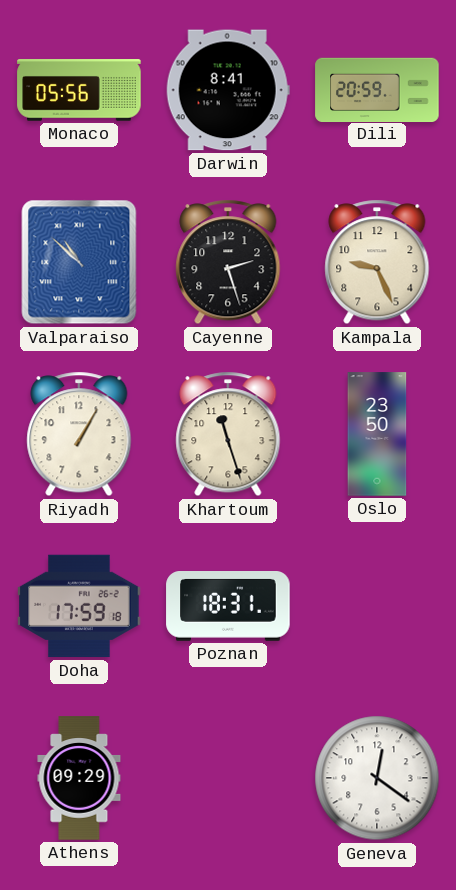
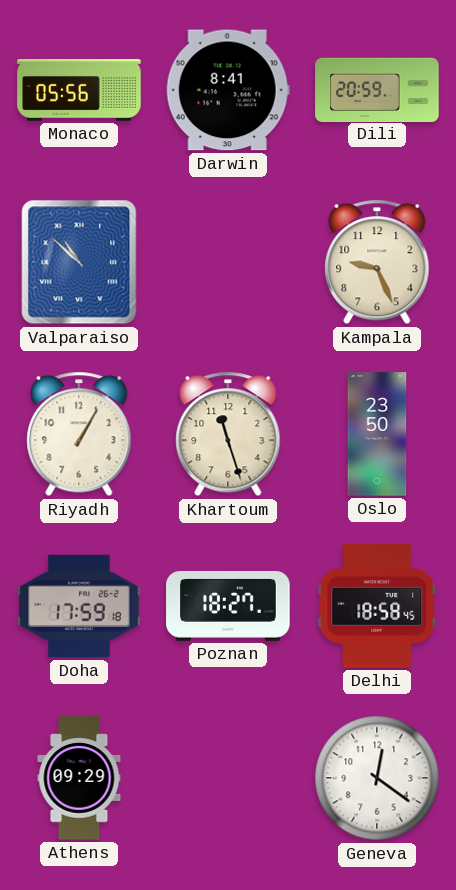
Cayenne: 2:27 -> none
Poznan: 18:31 -> 18:27
Delhi: none -> 18:58
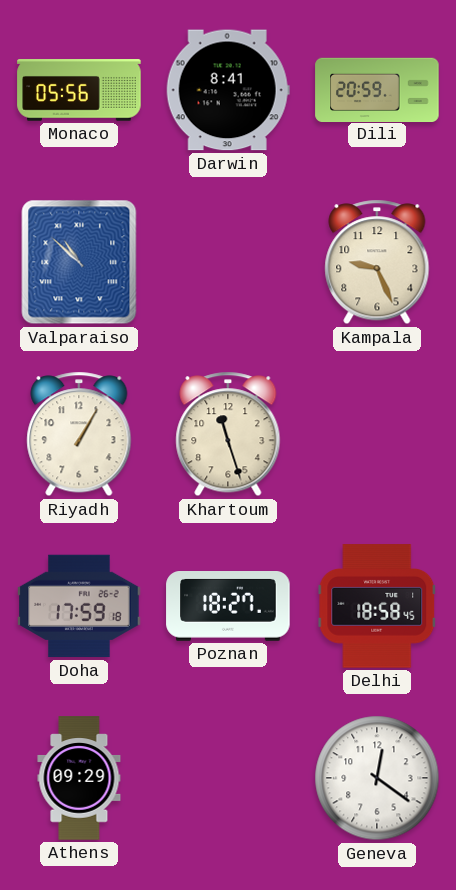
Oslo: 23:50 -> none
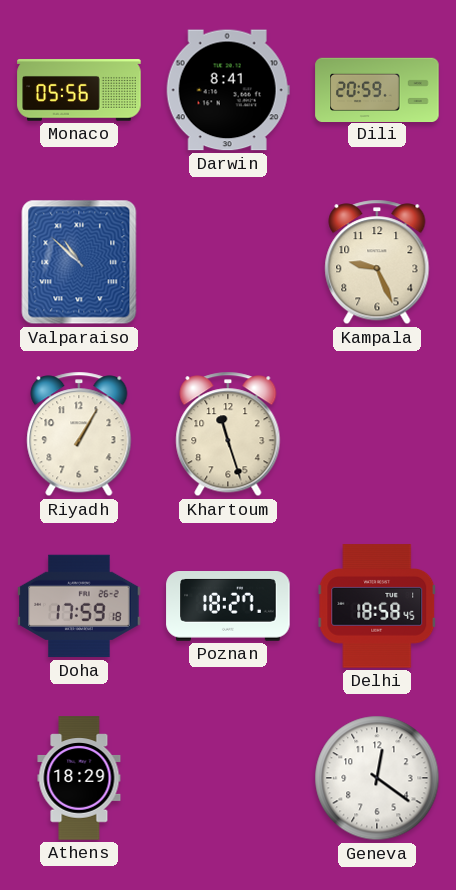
Athens: 09:29 -> 18:29
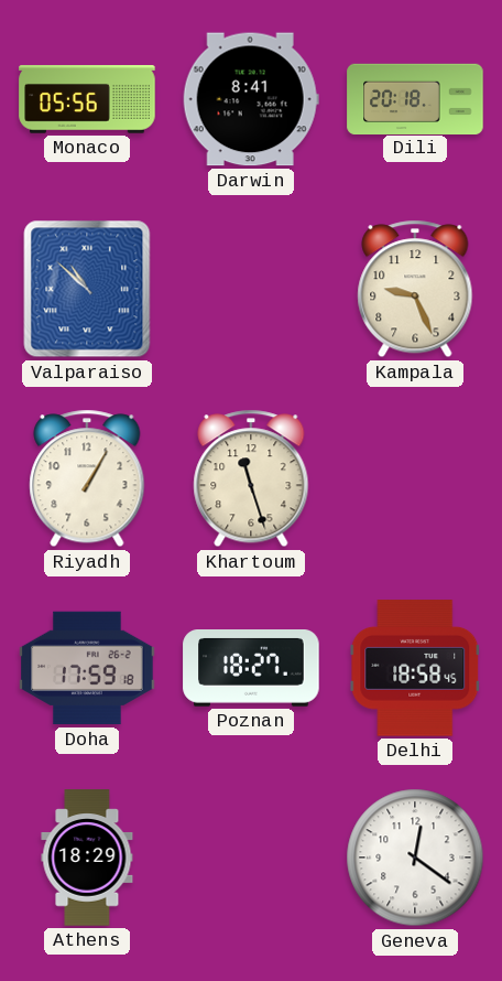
Dili: 20:59 -> 20:18
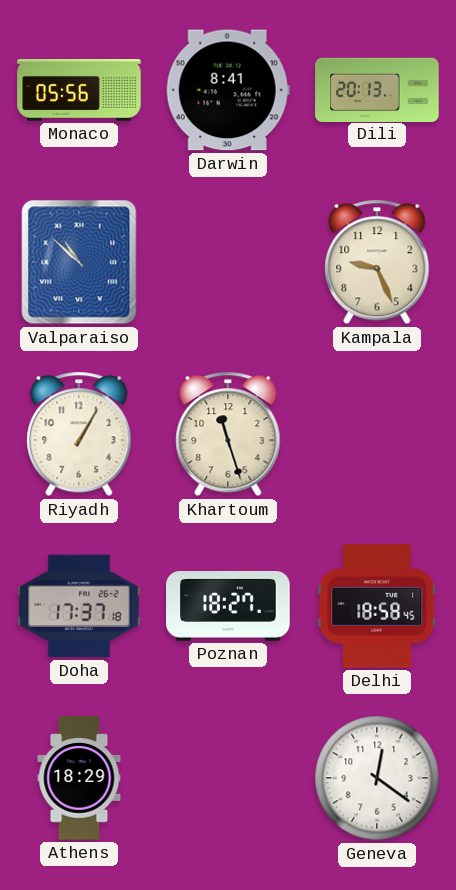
Dili: 20:18 -> 20:13
Doha: 17:59 -> 17:37
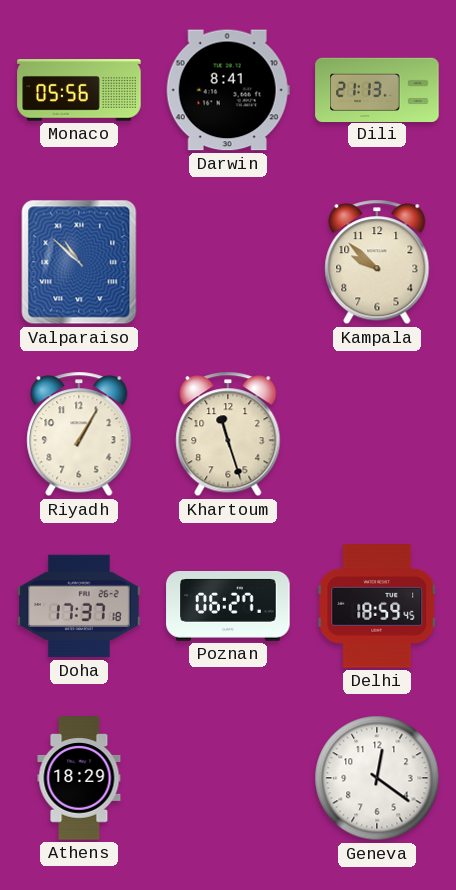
Dili: 20:13 -> 21:13
Kampala: 9:26 -> 9:52
Poznan: 18:27 -> 06:27
Delhi: 18:58 -> 18:59
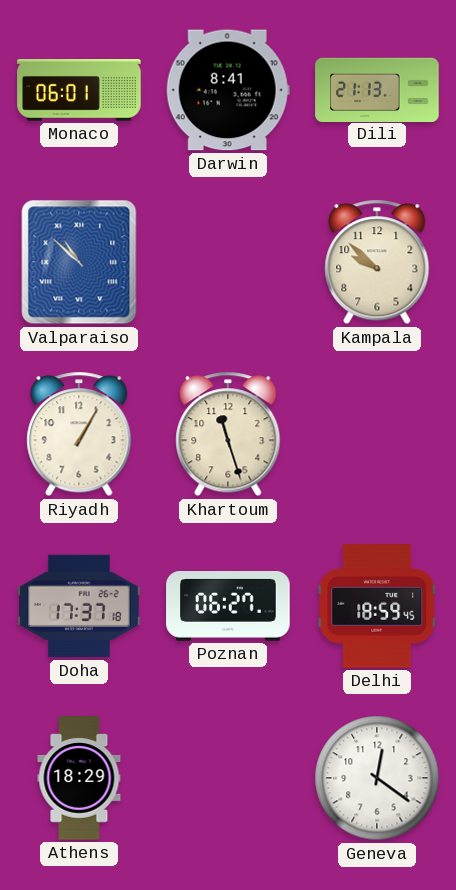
Monaco: 05:56 -> 06:01
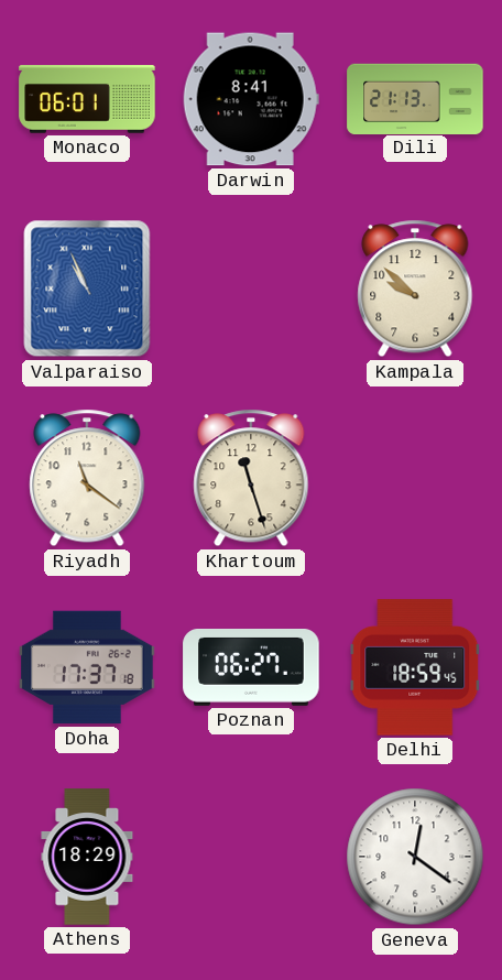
Valparaiso: 10:52 -> 10:56
Riyadh: 1:05 -> 11:21
